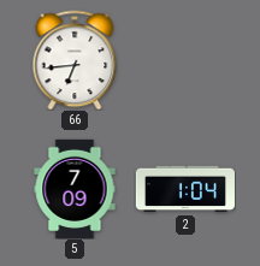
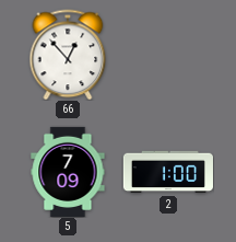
66: 6:44 -> 12:53
2: 1:04 -> 1:00
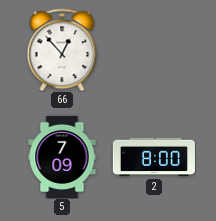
2: 1:00 -> 8:00
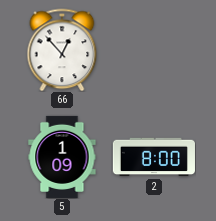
5: 7:09 -> 1:09
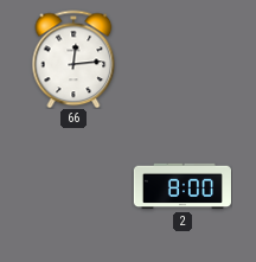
66: 12:53 -> 12:14
5: 1:09 -> none
